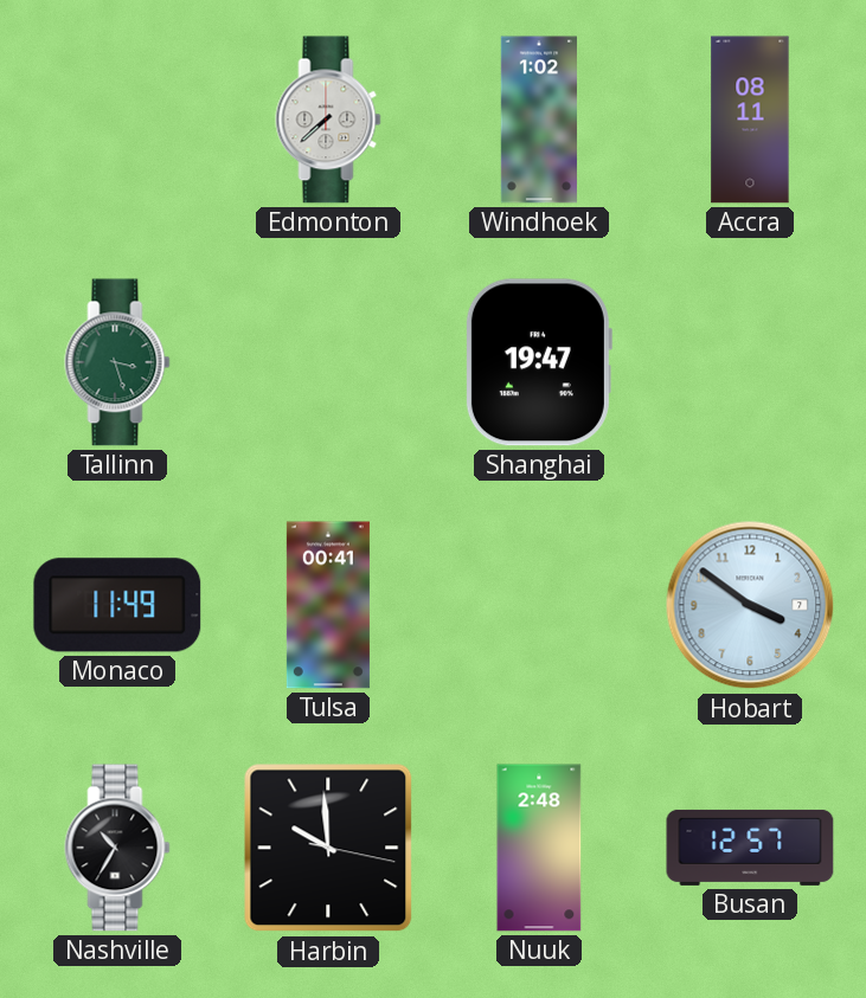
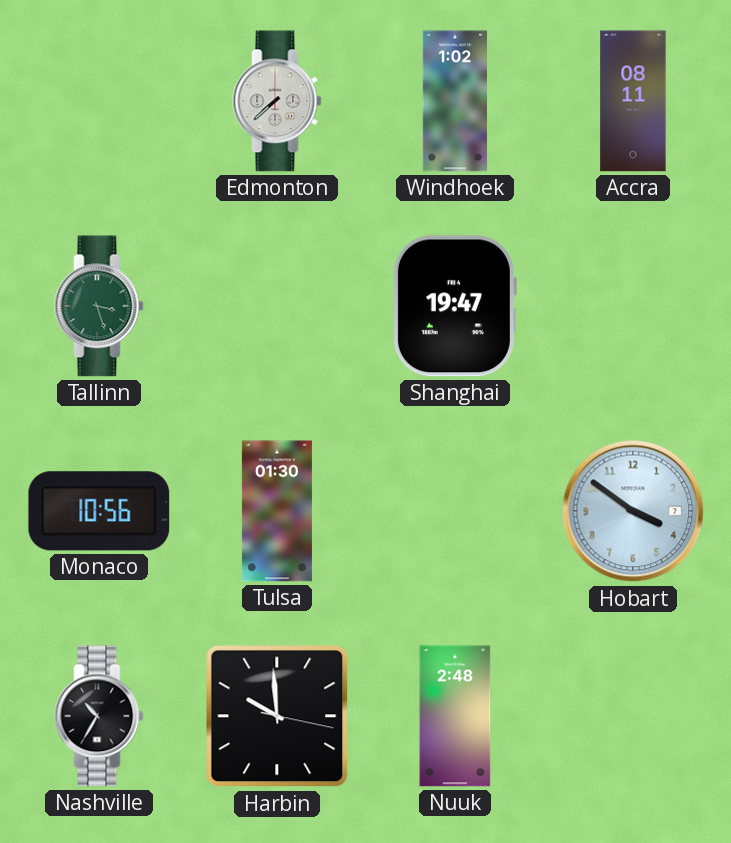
Monaco: 11:49 -> 10:56
Tulsa: 00:41 -> 01:30
Busan: 12:57 -> none
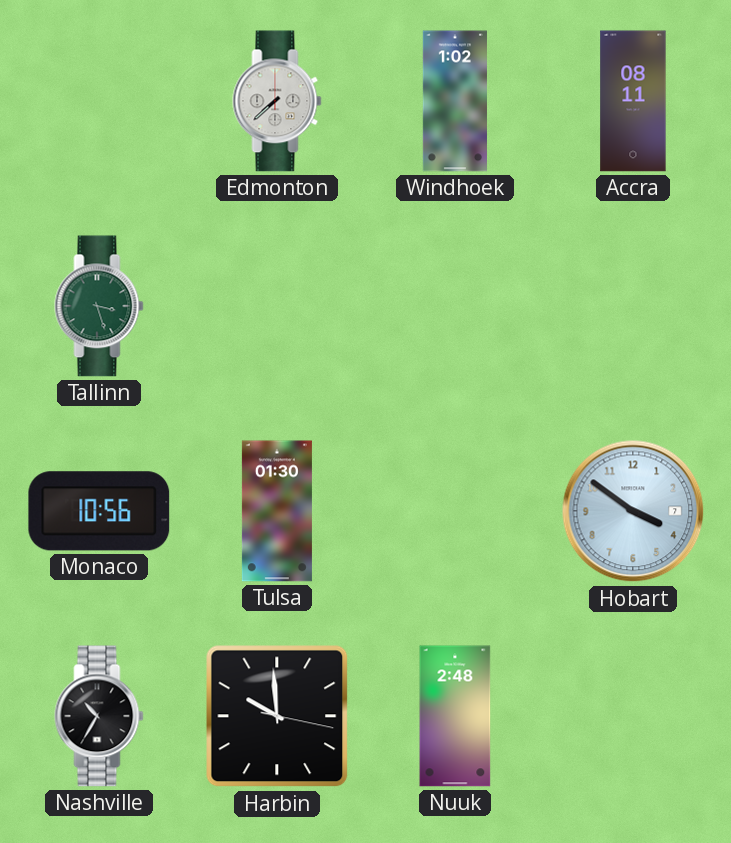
Shanghai: 19:47 -> none
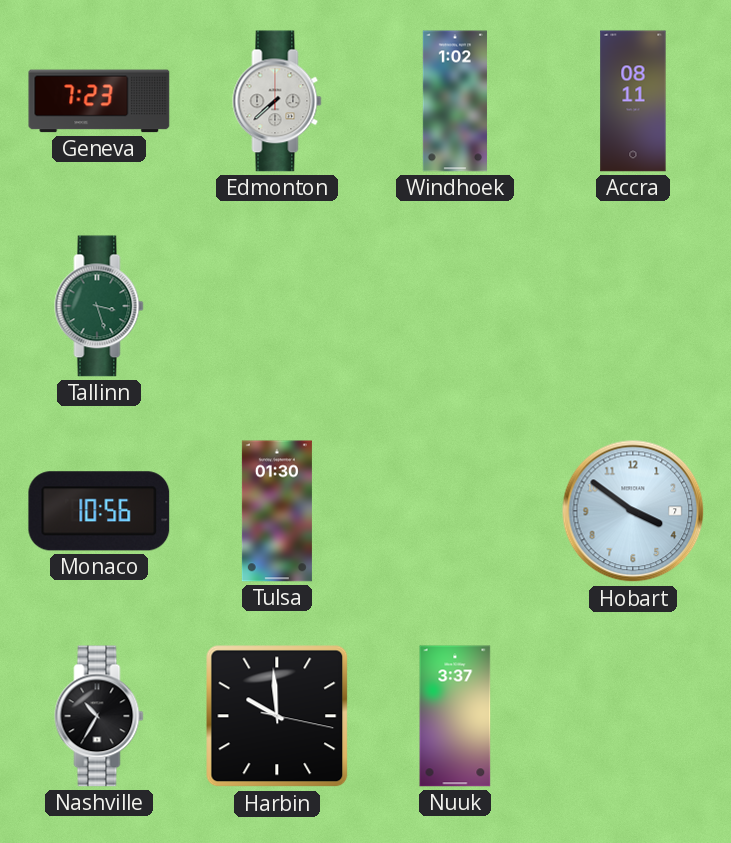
Geneva: none -> 7:23
Nuuk: 2:48 -> 3:37
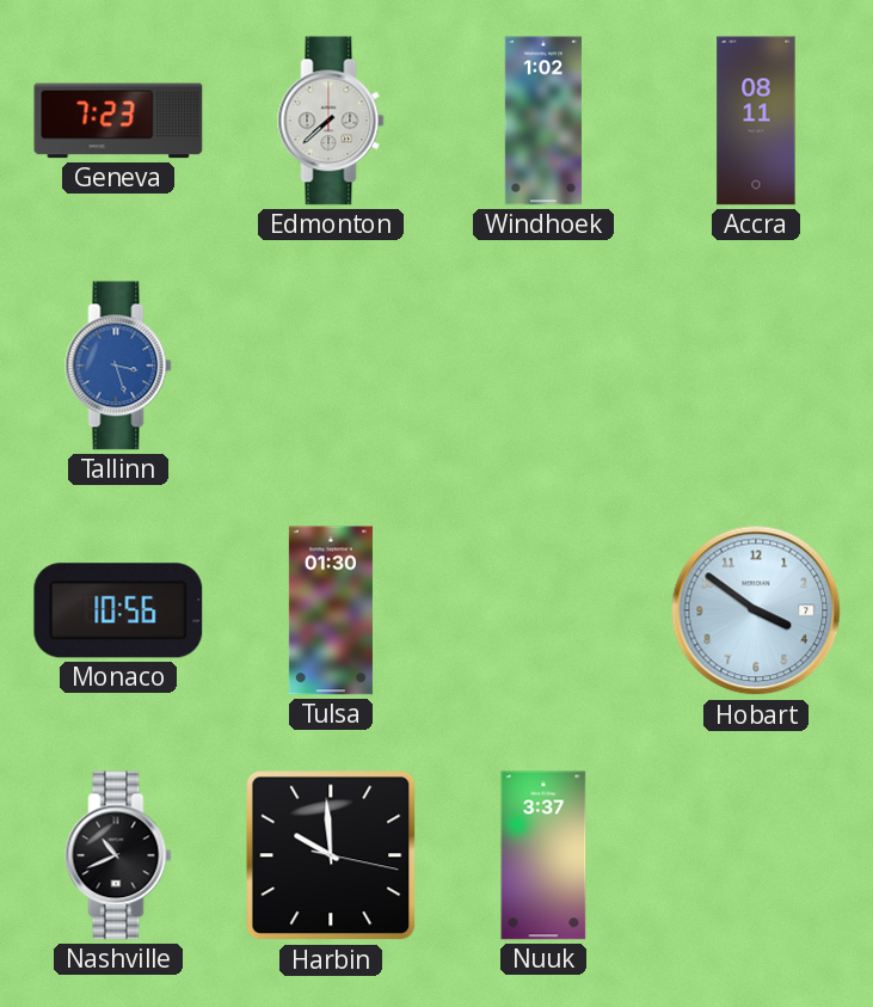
Tallinn dial: green -> blue
Nashville: 10:35 -> 10:41
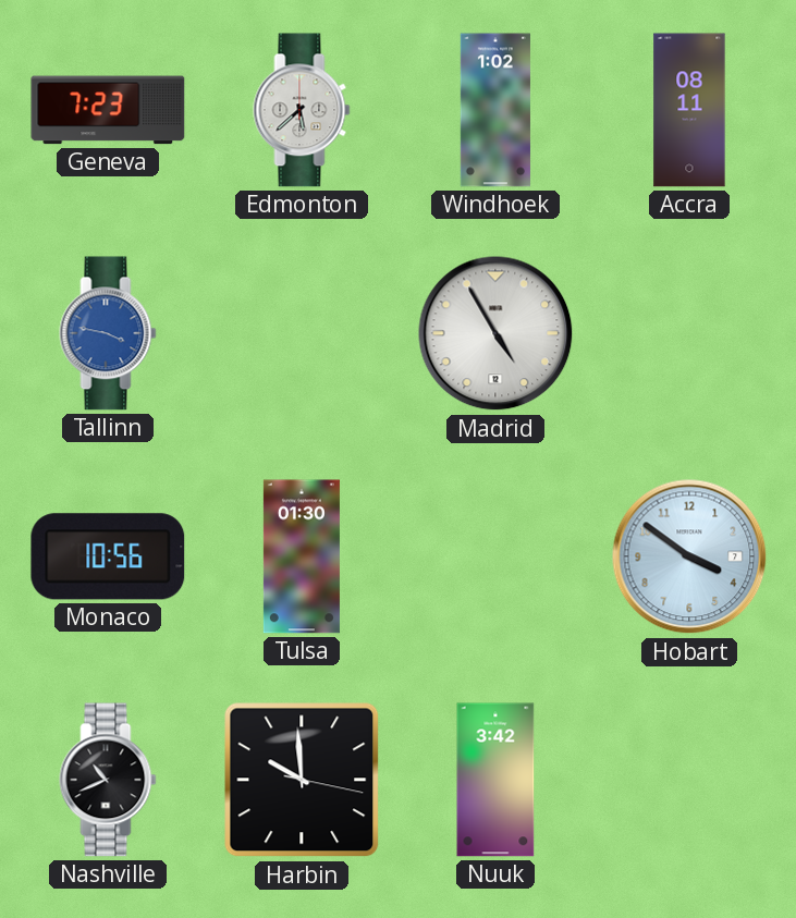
Edmonton: 7:38 -> 5:38
Tallinn: 3:27 -> 3:47
Madrid: none -> 4:55
Nuuk: 3:37 -> 3:42
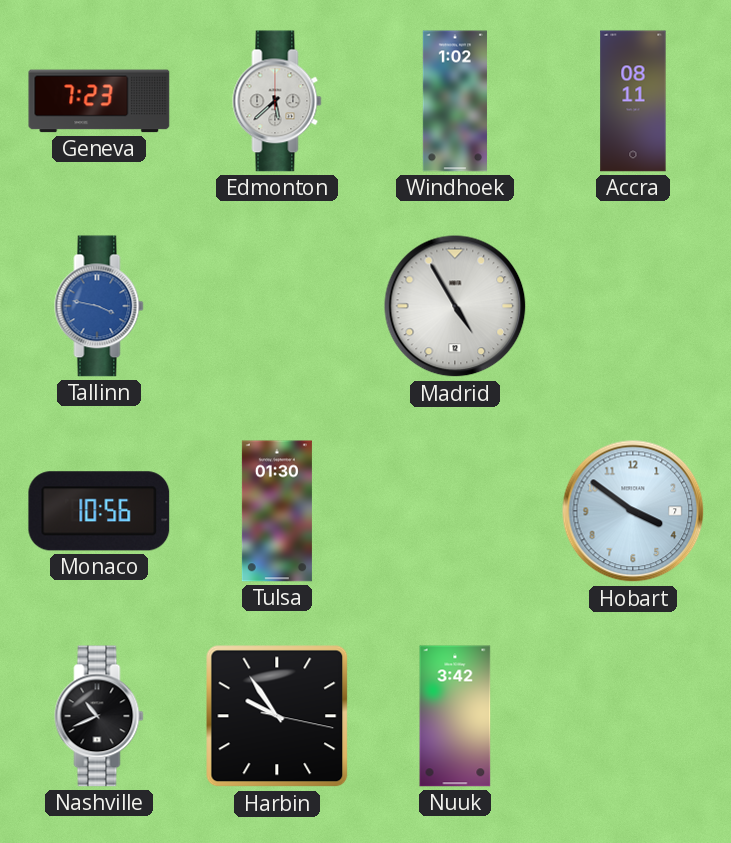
Harbin: 9:59 -> 9:54
